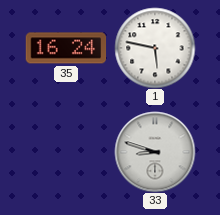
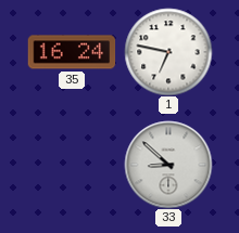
1: 5:47 -> 6:47
33: 8:48 -> 8:52
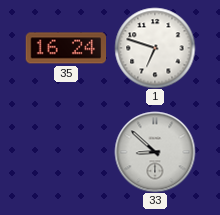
1: 6:47 -> 6:48
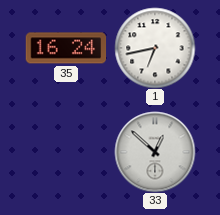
1: 6:48 -> 6:43
33: 8:52 -> 12:52
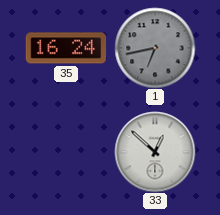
1 dial: white -> grey
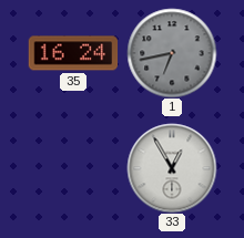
33: 12:52 -> 12:55
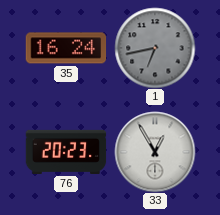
76: none -> 20:23
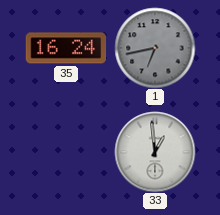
76: 20:23 -> none
33: 12:55 -> 12:59
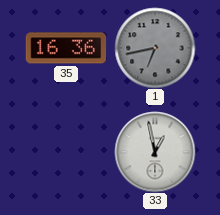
35: 16:24 -> 16:36
33: 12:59 -> 12:58
